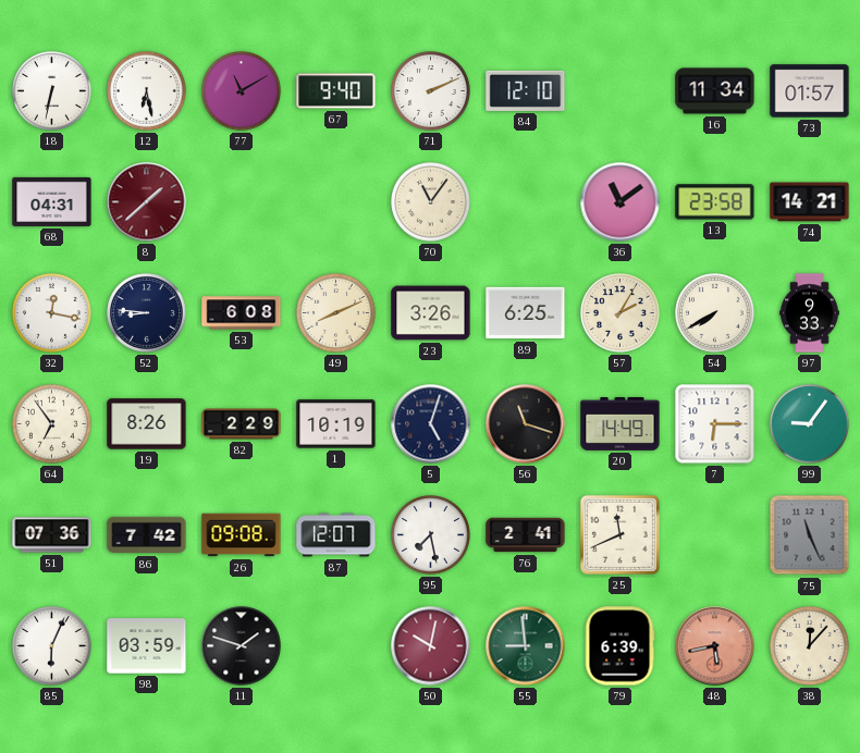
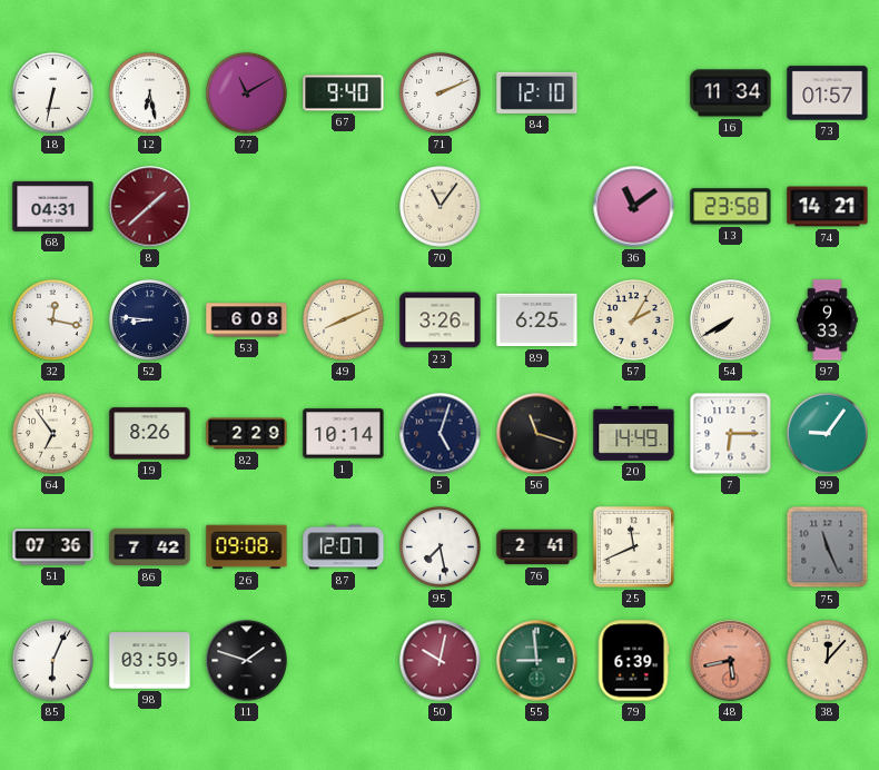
1: 10:19 -> 10:14
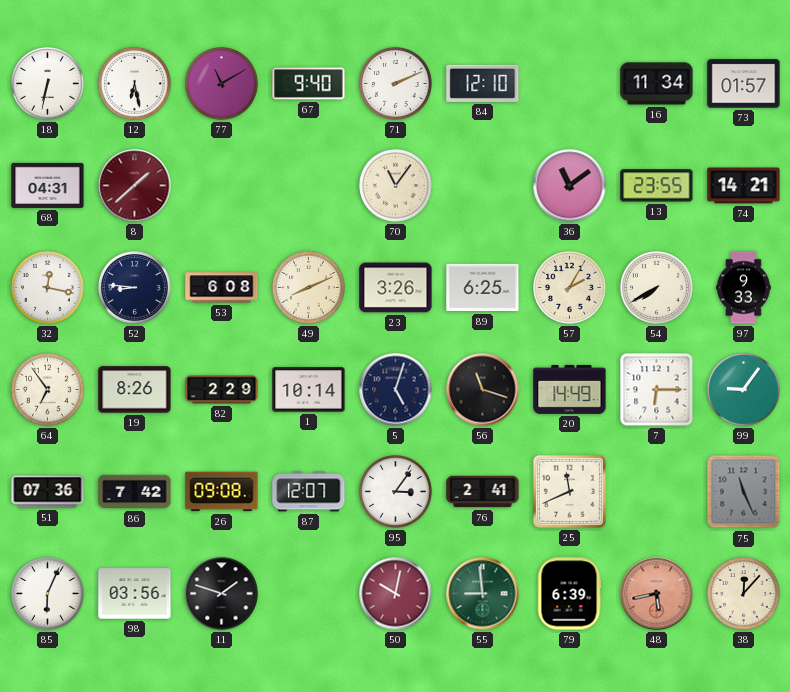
13: 23:58 -> 23:55
95: 7:28 -> 3:06
98: 03:59 -> 03:56
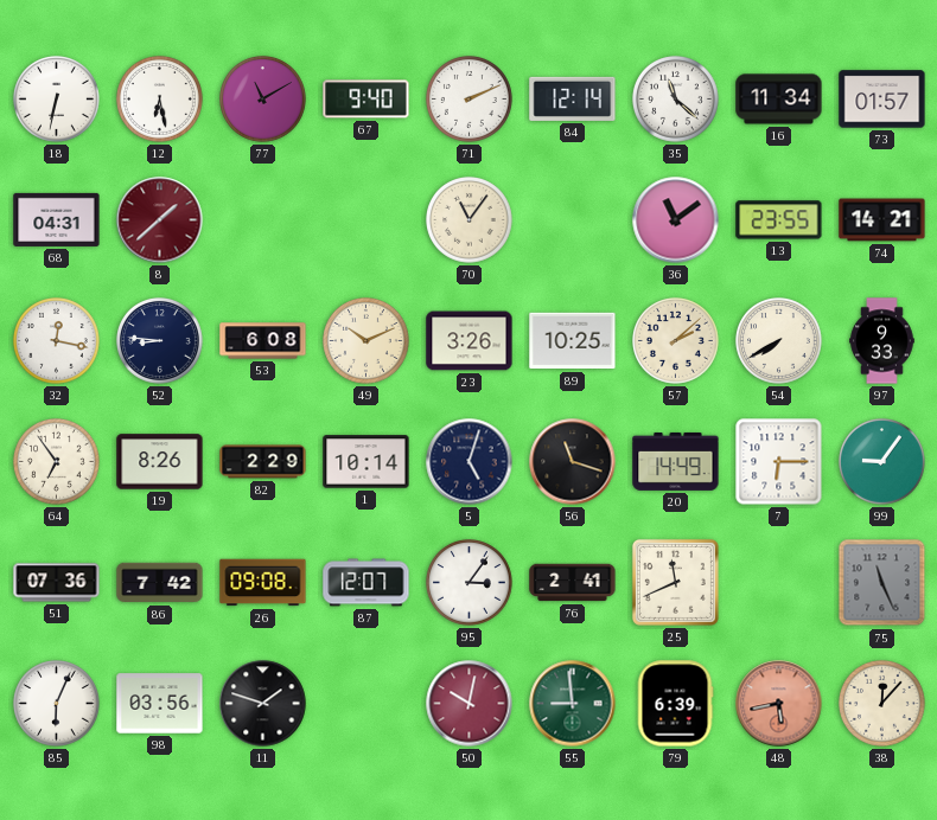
84: 12:10 -> 12:14
35: none -> 11:22
49: 8:11 -> 10:11
89: 6:25 -> 10:25
57: 2:05 -> 2:08
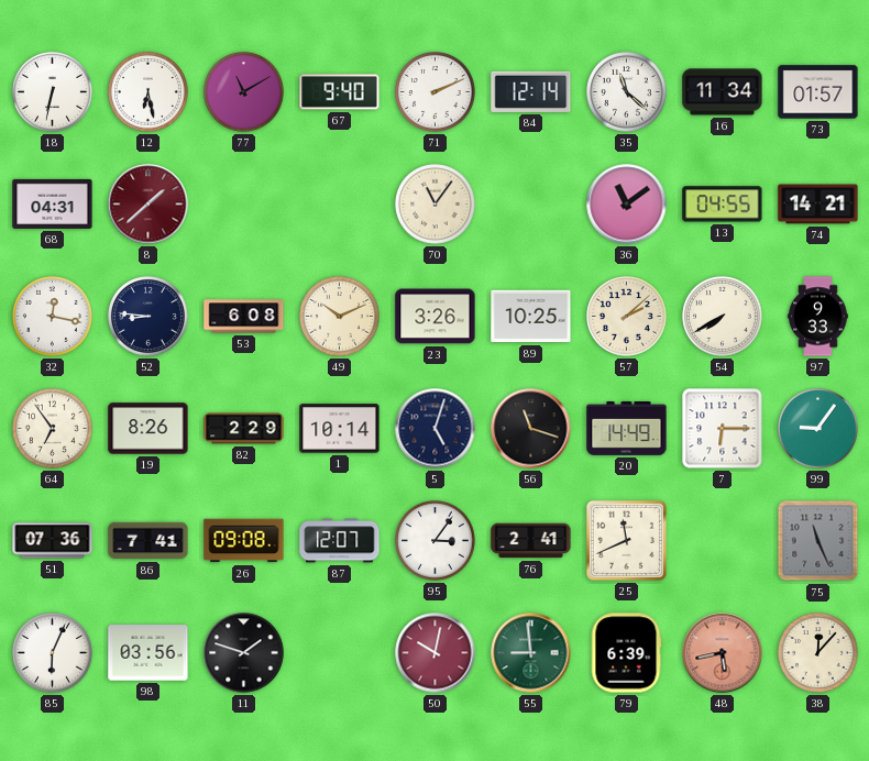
13: 23:55 -> 04:55
86: 7:42 -> 7:41
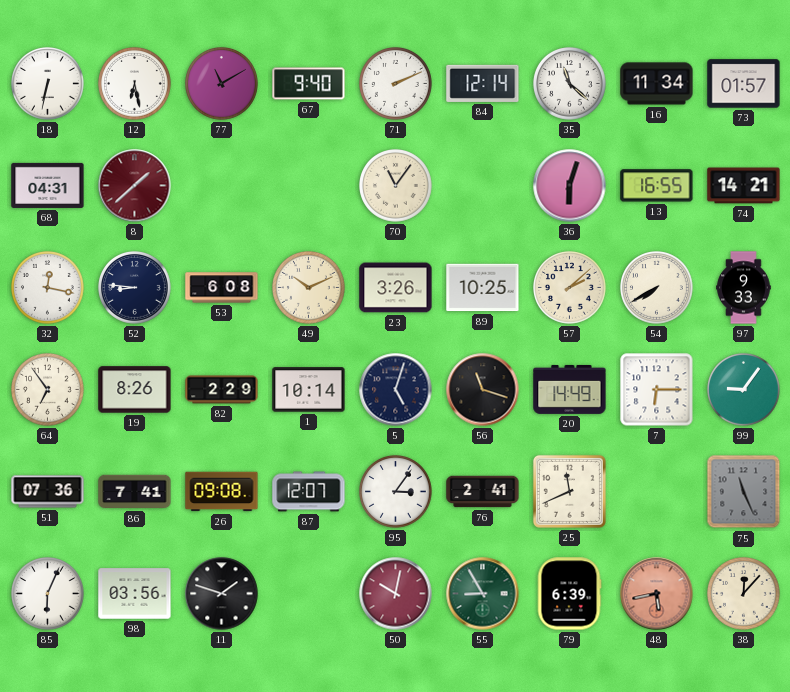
36: 11:09 -> 6:03
13: 04:55 -> 16:55
55: 8:59 -> 8:55
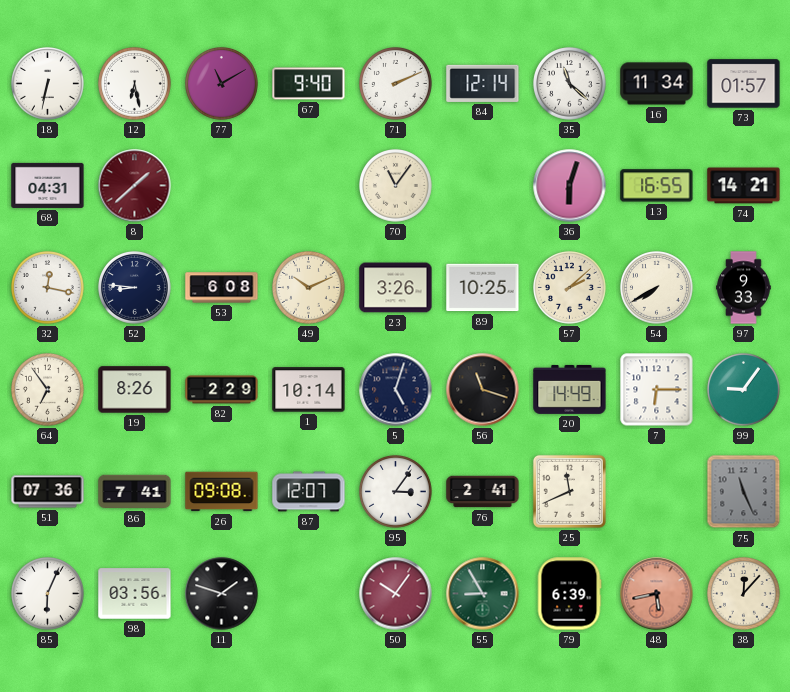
50: 10:02 -> 10:06
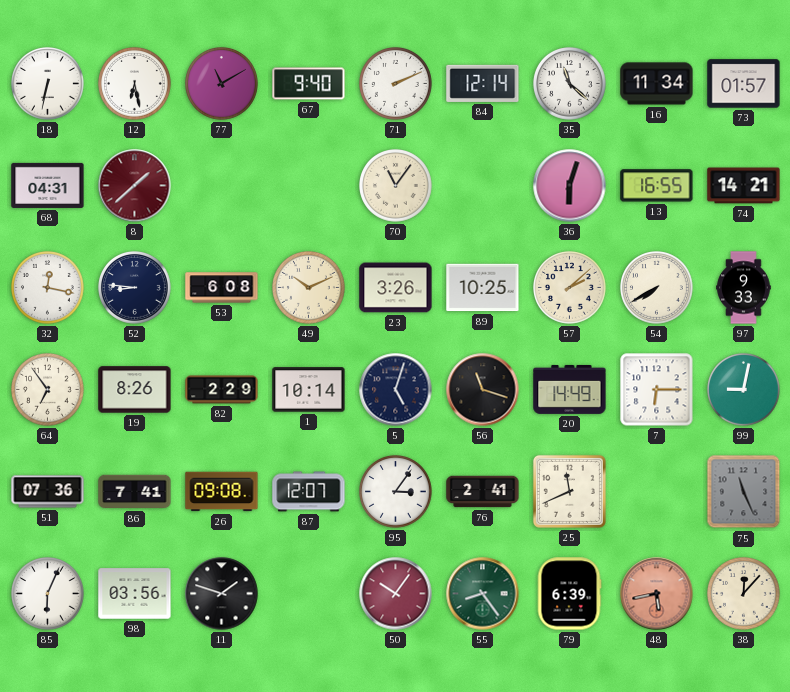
99: 9:06 -> 9:02
55: 8:55 -> 8:24
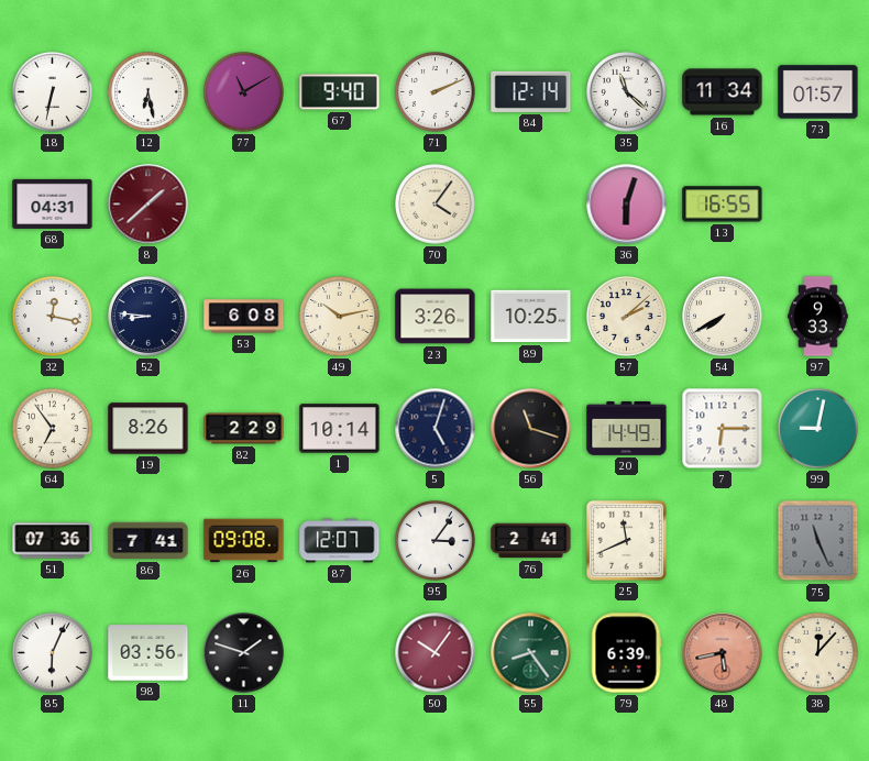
70: 11:06 -> 4:06
74: 14:21 -> none
49: 10:11 -> 10:13
